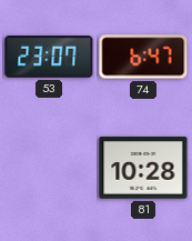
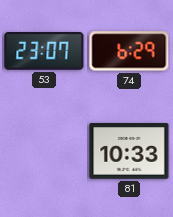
74: 6:47 -> 6:29
81: 10:28 -> 10:33
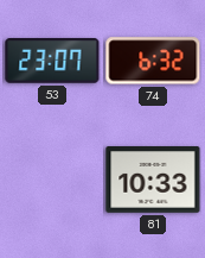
74: 6:29 -> 6:32
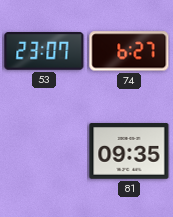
74: 6:32 -> 6:27
81: 10:33 -> 09:35
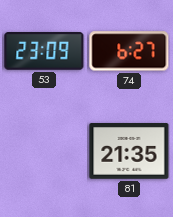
53: 23:07 -> 23:09
81: 09:35 -> 21:35
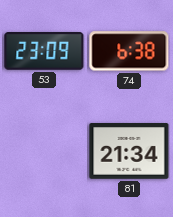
74: 6:27 -> 6:38
81: 21:35 -> 21:34
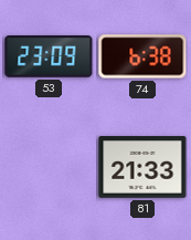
81: 21:34 -> 21:33
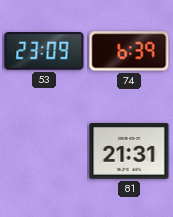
74: 6:38 -> 6:39
81: 21:33 -> 21:31
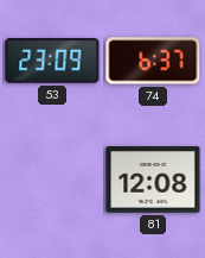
74: 6:39 -> 6:37
81: 21:31 -> 12:08
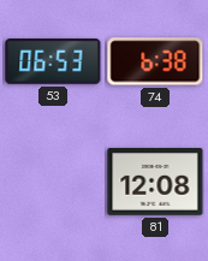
53: 23:09 -> 06:53
74: 6:37 -> 6:38
